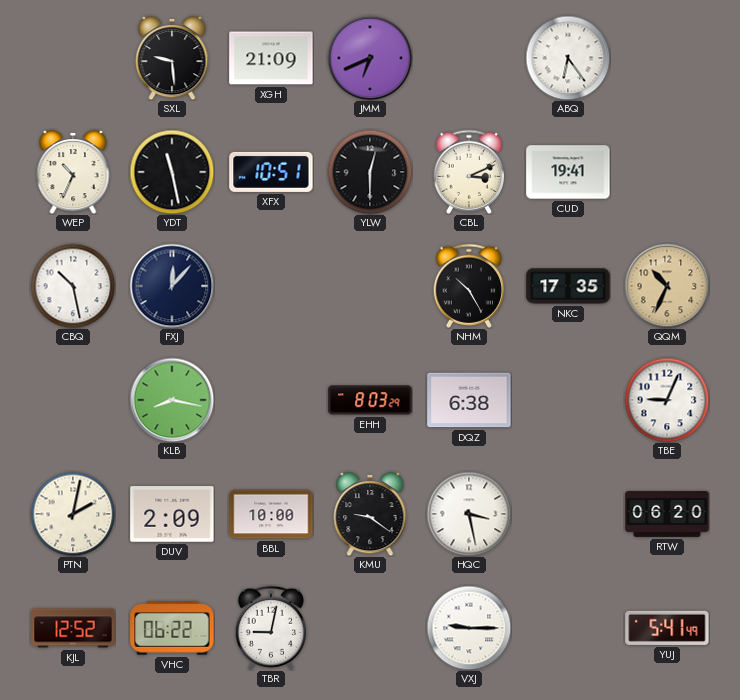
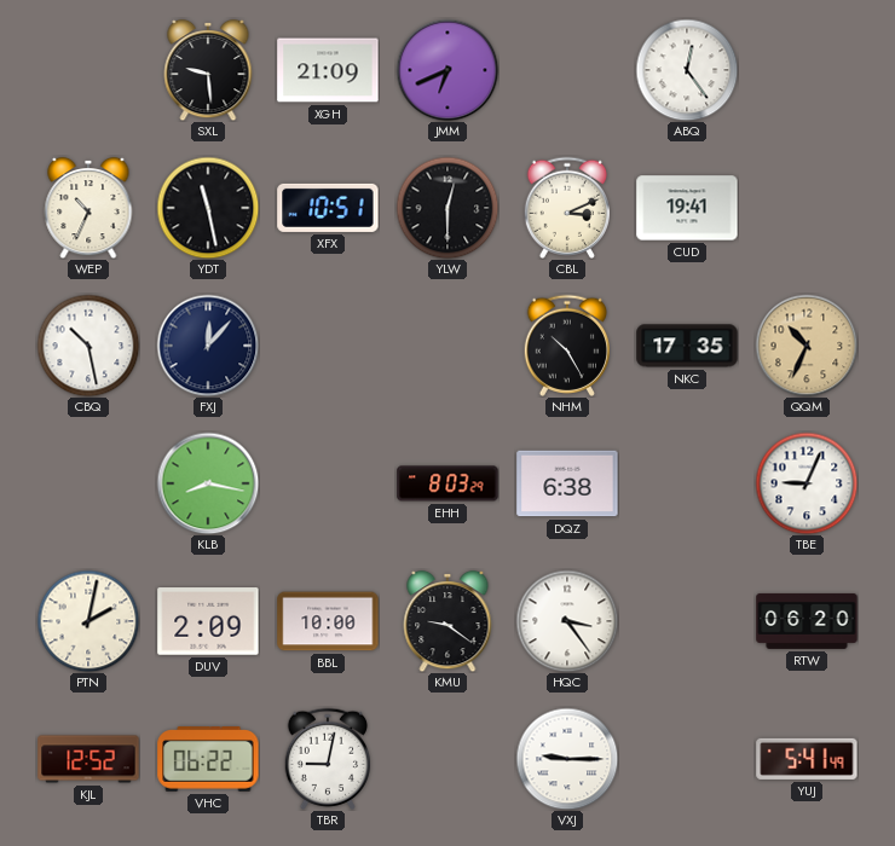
ABQ: 6:24 -> 12:24
HQC: 3:28 -> 3:24
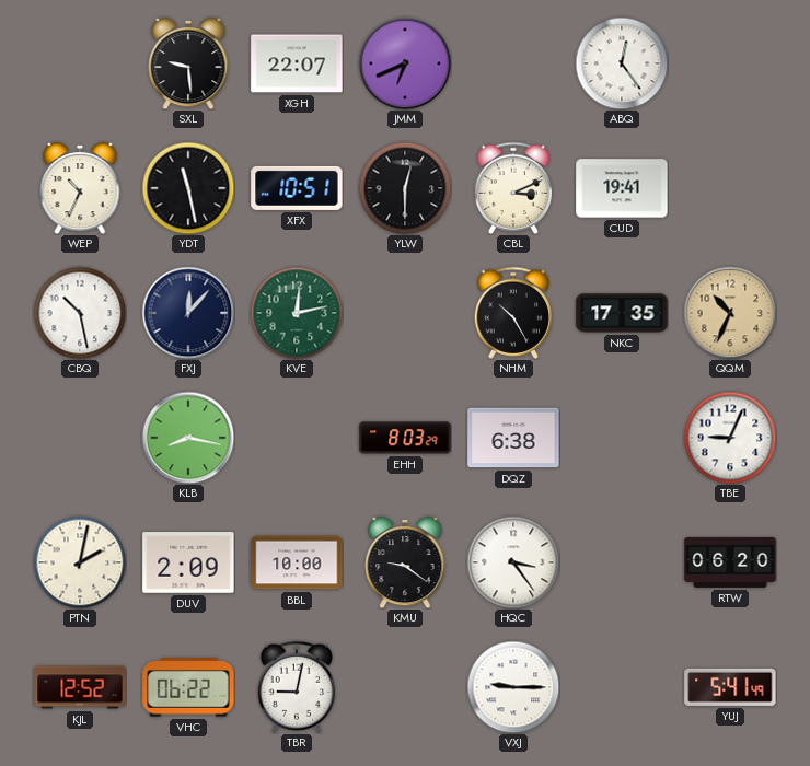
XGH: 21:09 -> 22:07
KVE: none -> 12:13
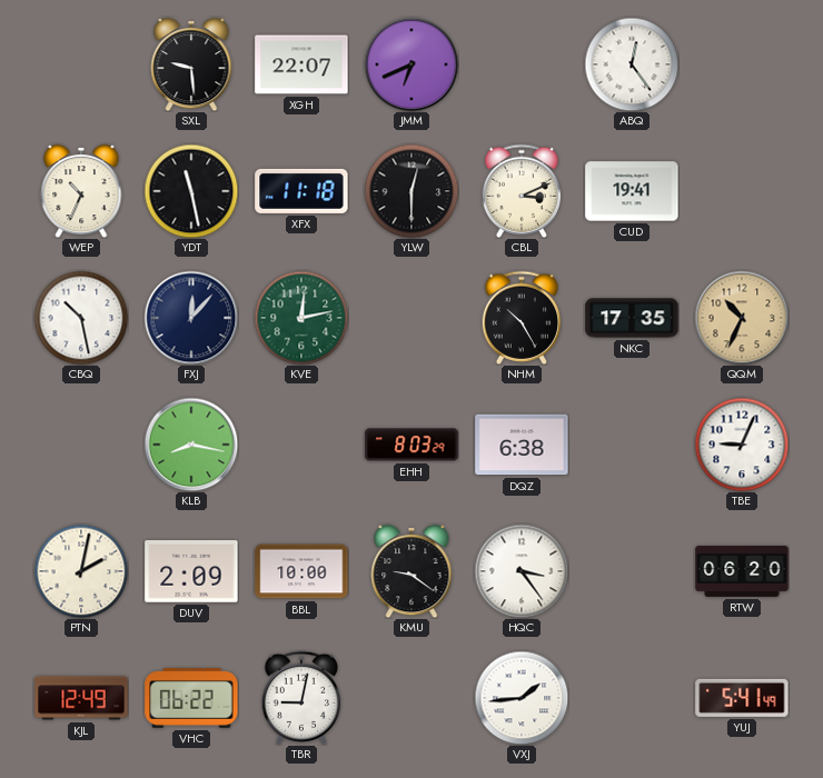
XFX: 10:51 -> 11:18
KJL: 12:52 -> 12:49
VXJ: 9:15 -> 1:44
